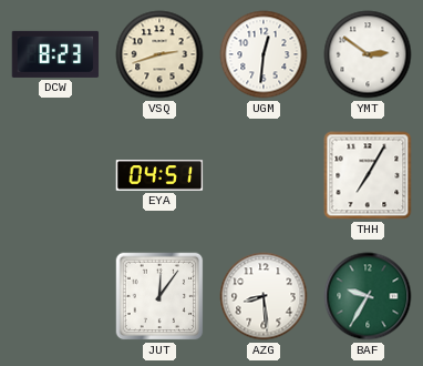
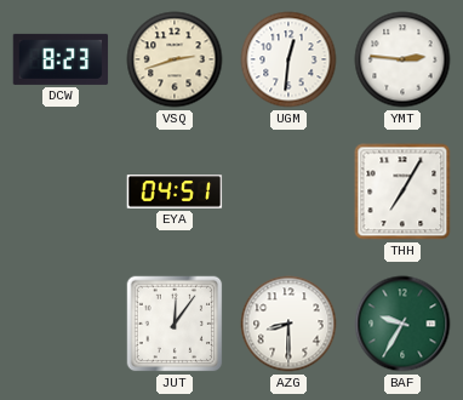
YMT: 2:51 -> 2:46
AZG: 8:29 -> 8:30
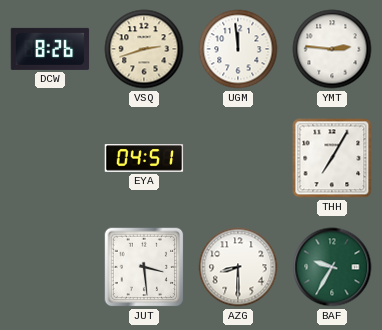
DCW: 8:23 -> 8:26
UGM: 12:31 -> 11:59
JUT: 12:06 -> 3:29
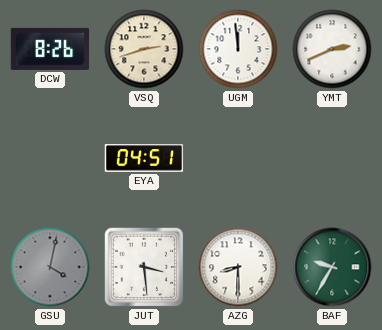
YMT: 2:46 -> 2:41
THH: 7:05 -> none
GSU: none -> 4:02
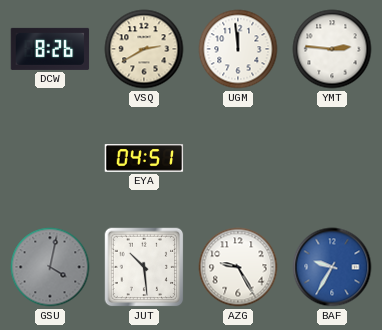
VSQ: 2:42 -> 2:40
YMT: 2:41 -> 2:46
JUT: 3:29 -> 10:29
AZG: 8:30 -> 9:25
BAF dial: green -> blue
